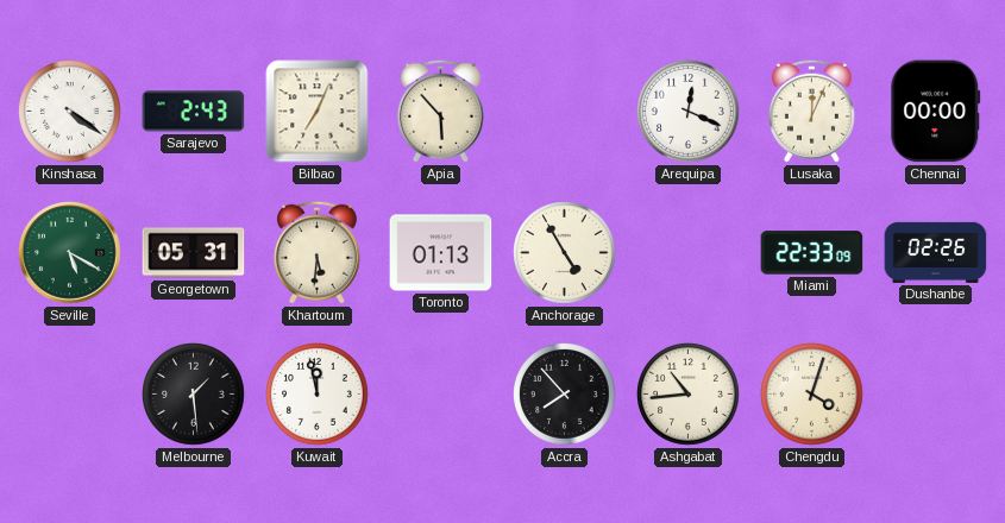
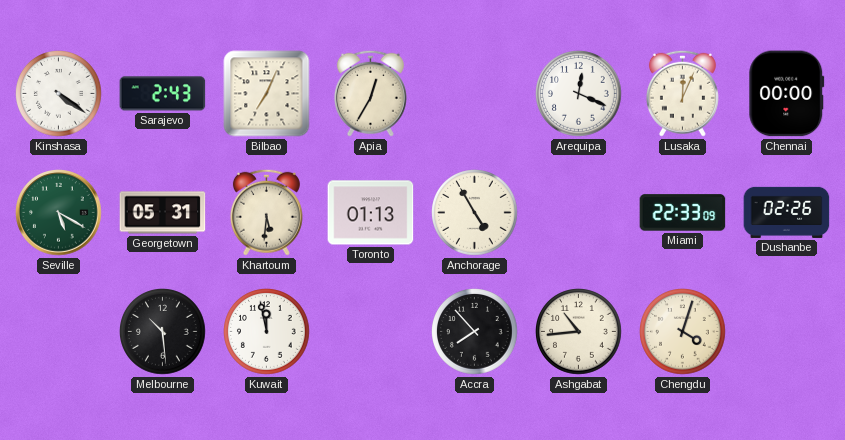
Apia: 5:53 -> 12:35
Melbourne: 1:29 -> 10:29
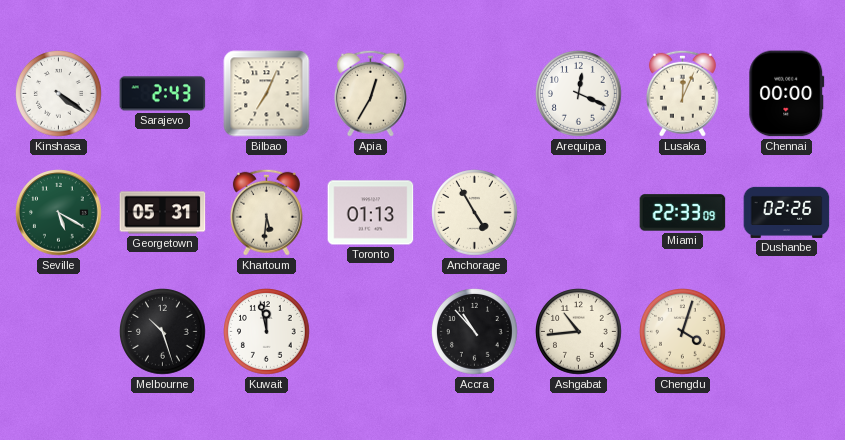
Melbourne: 10:29 -> 10:27
Accra: 7:53 -> 10:53
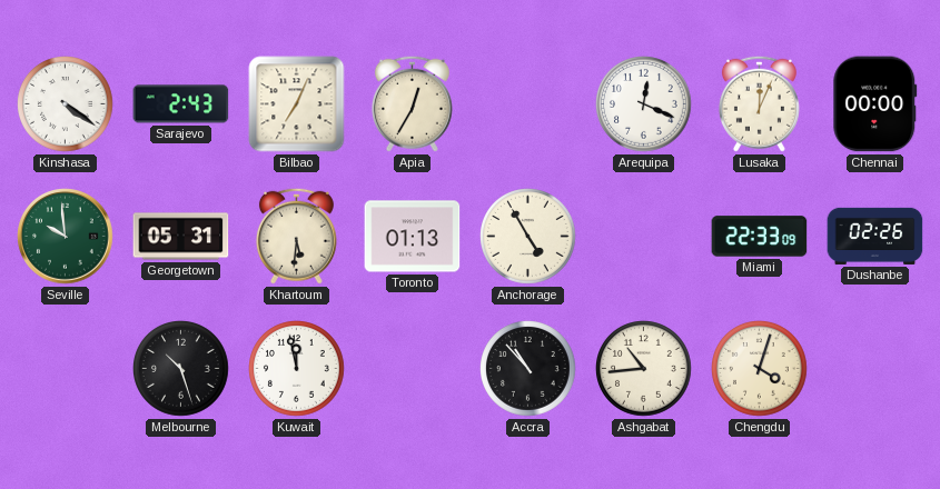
Seville: 5:20 -> 9:59
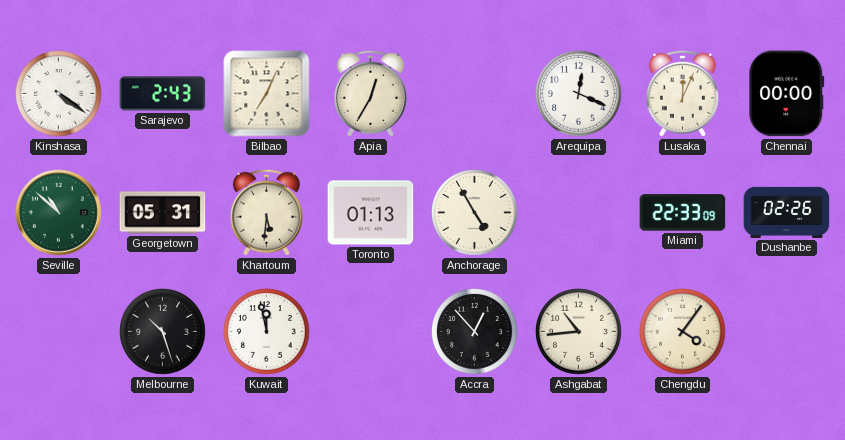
Seville: 9:59 -> 10:52
Accra: 10:53 -> 12:53
Chengdu: 4:03 -> 4:06
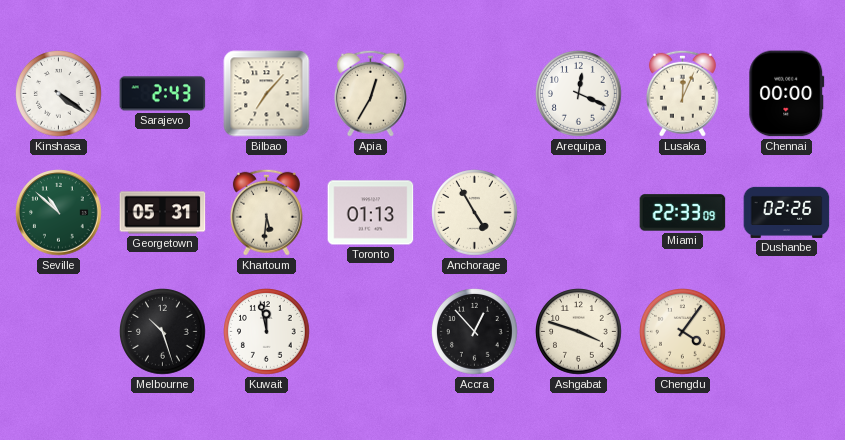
Bilbao: 7:04 -> 7:07
Ashgabat: 10:44 -> 3:48
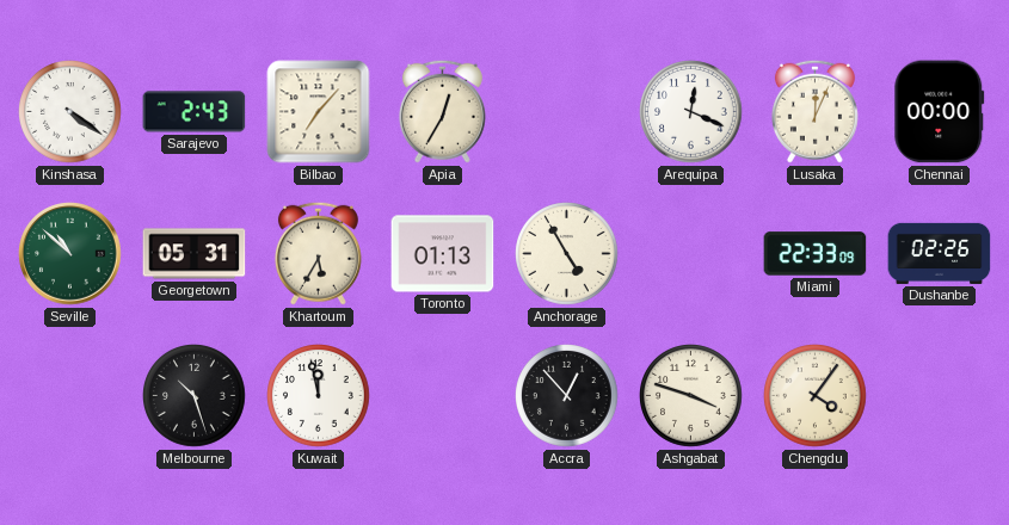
Khartoum: 5:31 -> 5:35
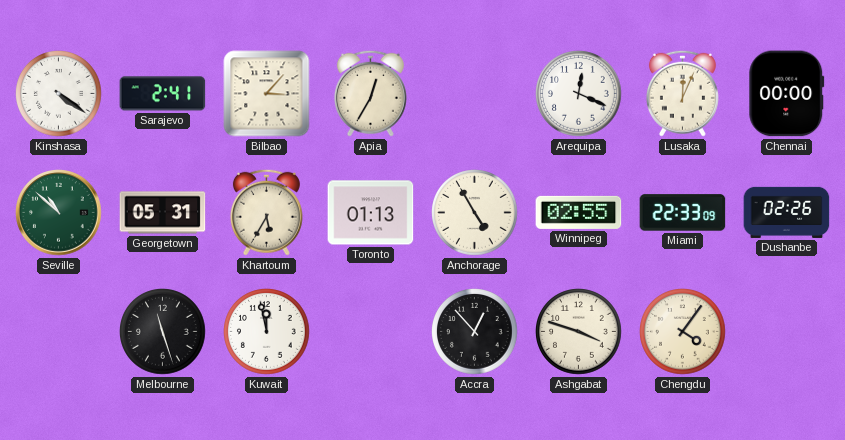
Sarajevo: 2:43 -> 2:41
Bilbao: 7:07 -> 3:07
Winnipeg: none -> 02:55
Melbourne: 10:27 -> 11:27
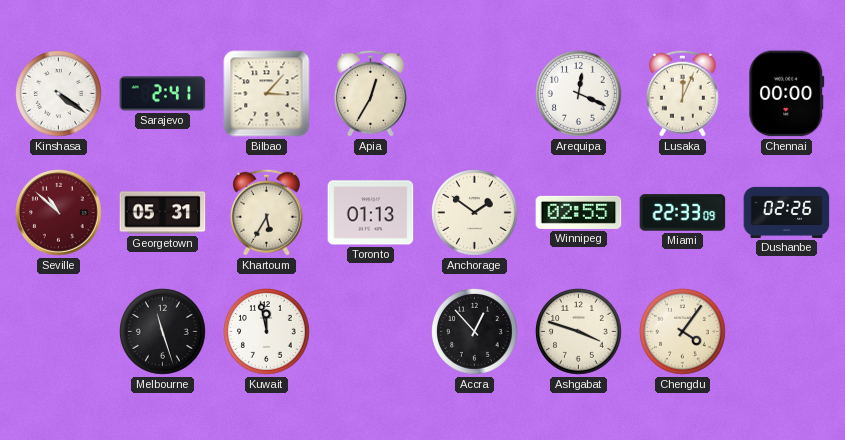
Seville dial: green -> burgundy
Anchorage: 4:55 -> 1:51
